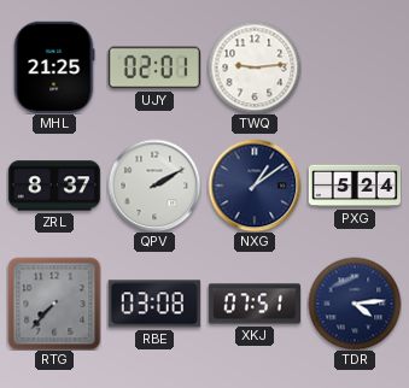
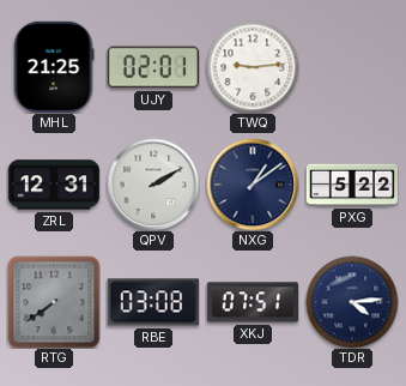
ZRL: 8:37 -> 12:31
PXG: 5:24 -> 5:22
RTG: 7:37 -> 7:39
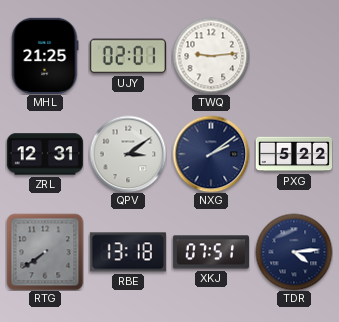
QPV: 2:10 -> 3:09
NXG: 1:09 -> 2:09
RBE: 03:08 -> 13:18
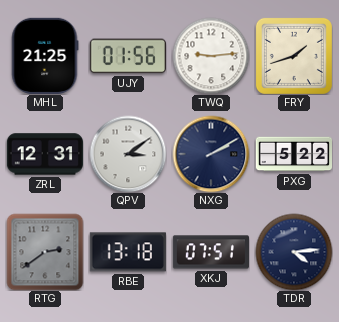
UJY: 02:01 -> 01:56
FRY: none -> 1:42
NXG: 2:09 -> 2:10
RTG: 7:39 -> 2:39
